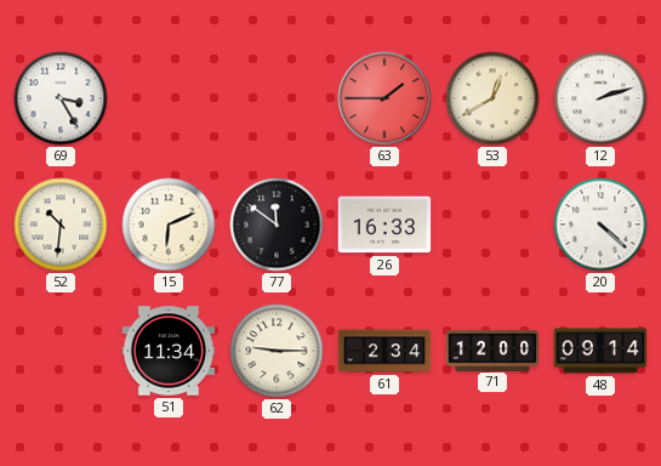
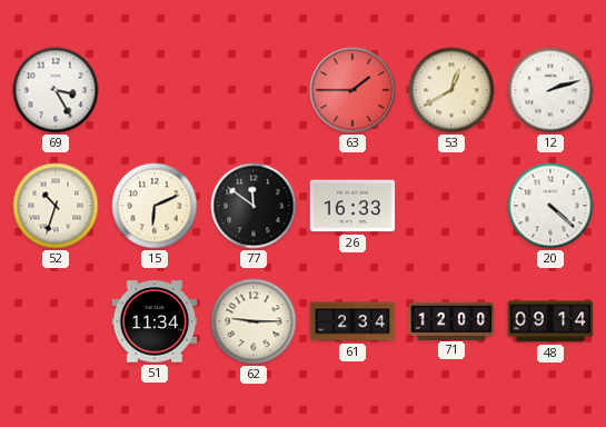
52: 10:31 -> 10:33
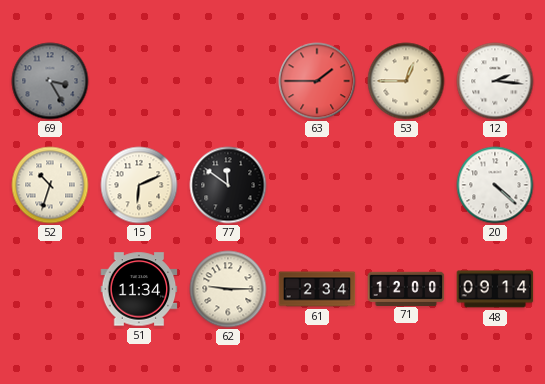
69 dial: white -> grey
53: 12:40 -> 12:45
12: 2:12 -> 2:16
26: 16:33 -> none
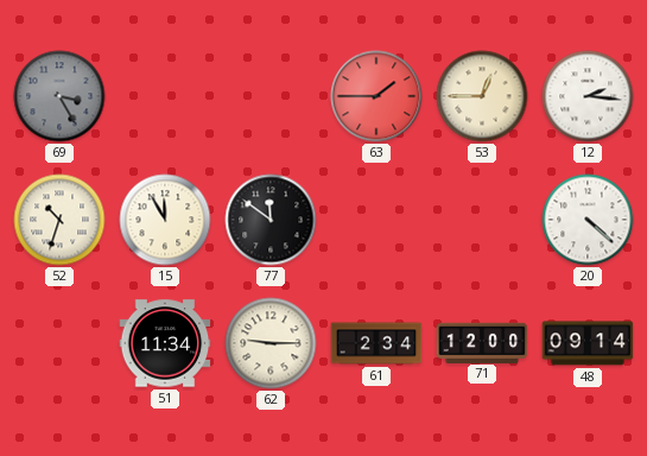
15: 6:11 -> 11:55
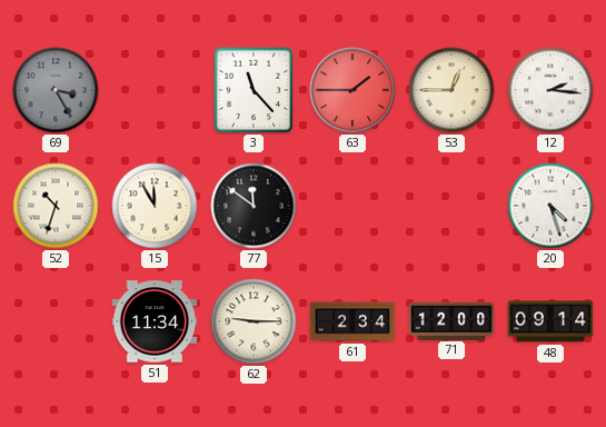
3: none -> 11:23
20: 4:22 -> 4:27
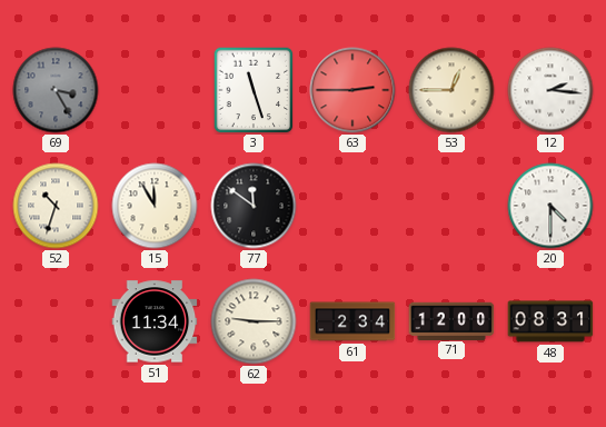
3: 11:23 -> 11:27
63: 1:45 -> 2:45
20: 4:27 -> 4:30
48: 09:14 -> 08:31
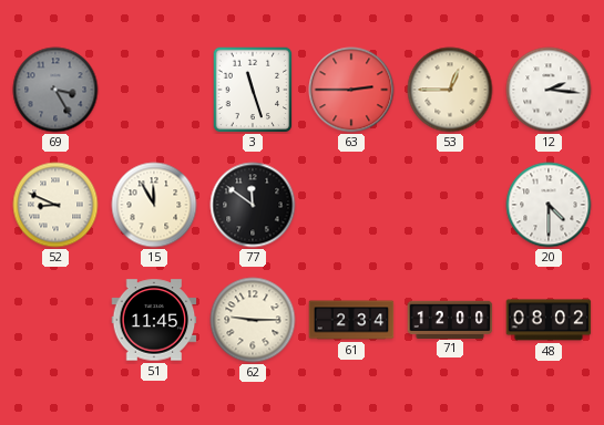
52: 10:33 -> 8:49
51: 11:34 -> 11:45
48: 08:31 -> 08:02
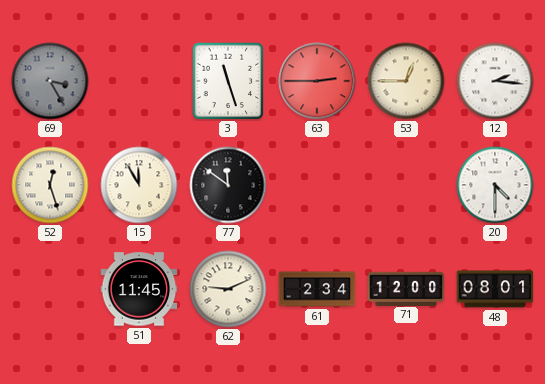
52: 8:49 -> 12:27
62: 9:15 -> 9:11
48: 08:02 -> 08:01
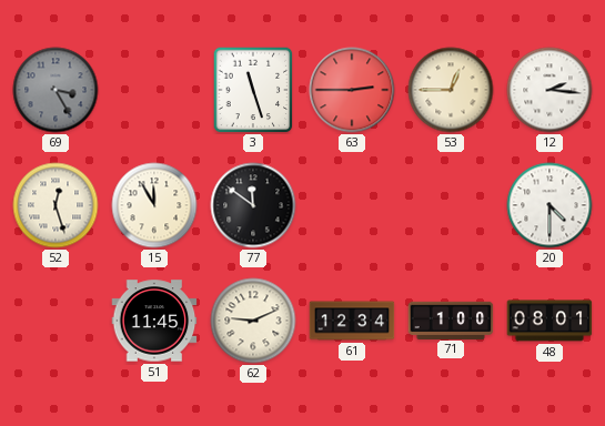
61: 2:34 -> 12:34
71: 12:00 -> 1:00
